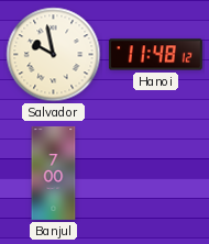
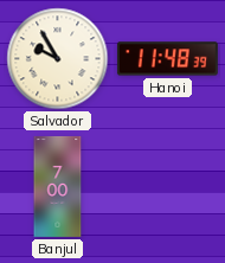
Salvador: 9:58 -> 9:55
Hanoi: 11:48:12 -> 11:48:39
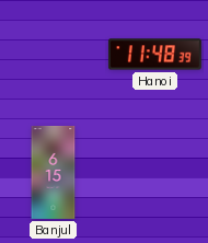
Salvador: 9:55 -> none
Banjul: 7:00 -> 6:15
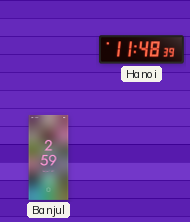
Banjul: 6:15 -> 2:59
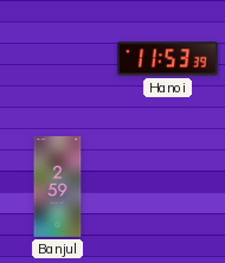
Hanoi: 11:48 -> 11:53
